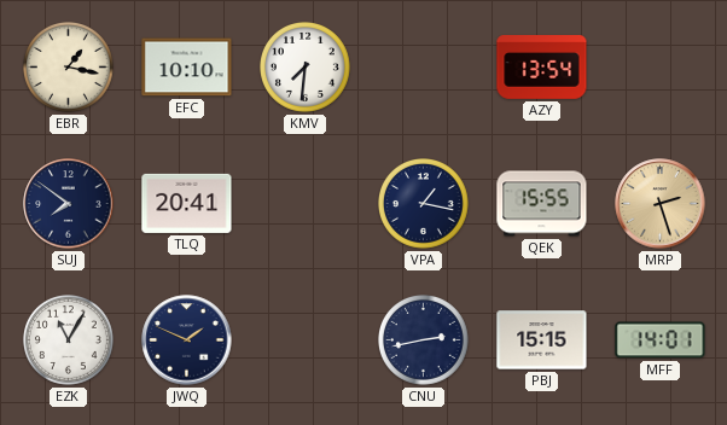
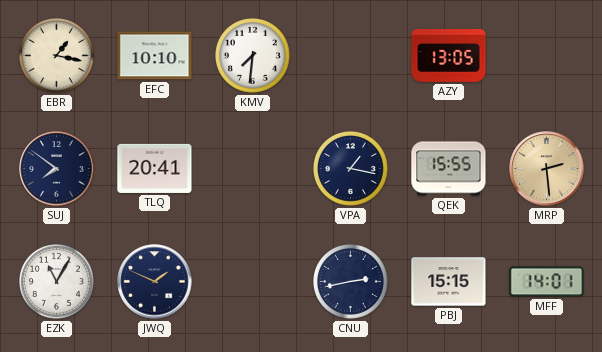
AZY: 13:54 -> 13:05
MRP: 2:27 -> 2:29
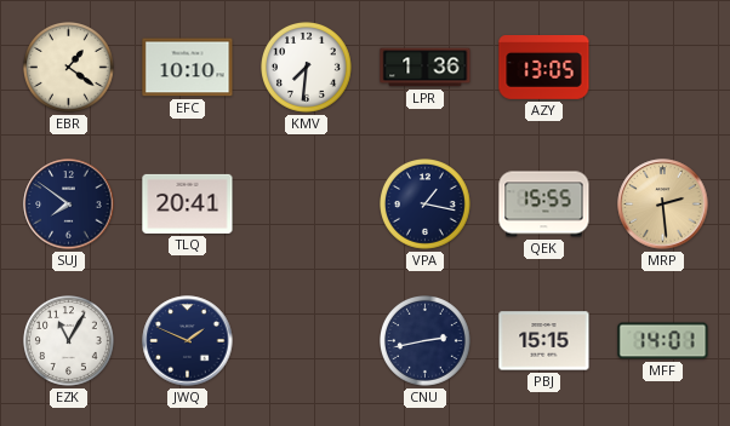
EBR: 1:17 -> 1:21
LPR: none -> 1:36
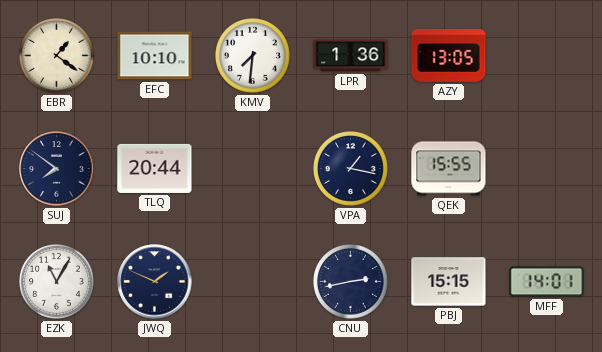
TLQ: 20:41 -> 20:44
MRP: 2:29 -> none
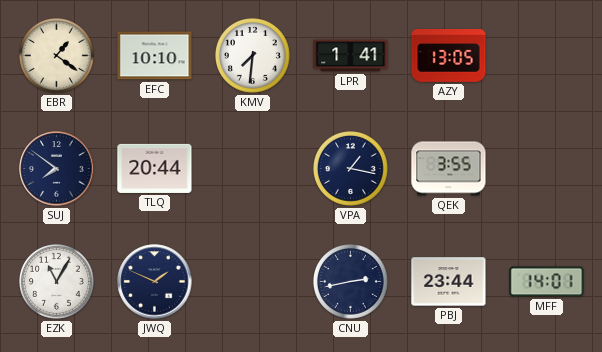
LPR: 1:36 -> 1:41
QEK: 15:55 -> 3:55
PBJ: 15:15 -> 23:44
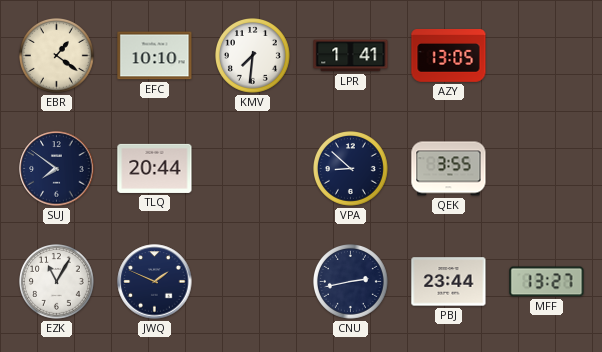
VPA: 1:17 -> 8:52
MFF: 14:01 -> 13:27
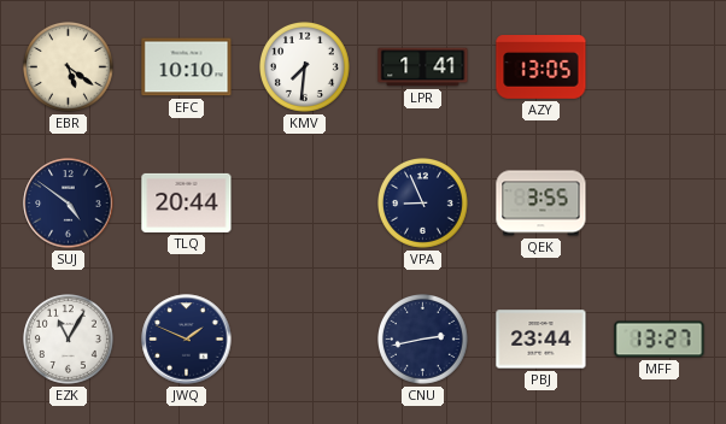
EBR: 1:21 -> 5:21
SUJ: 7:51 -> 4:51
VPA: 8:52 -> 8:56
